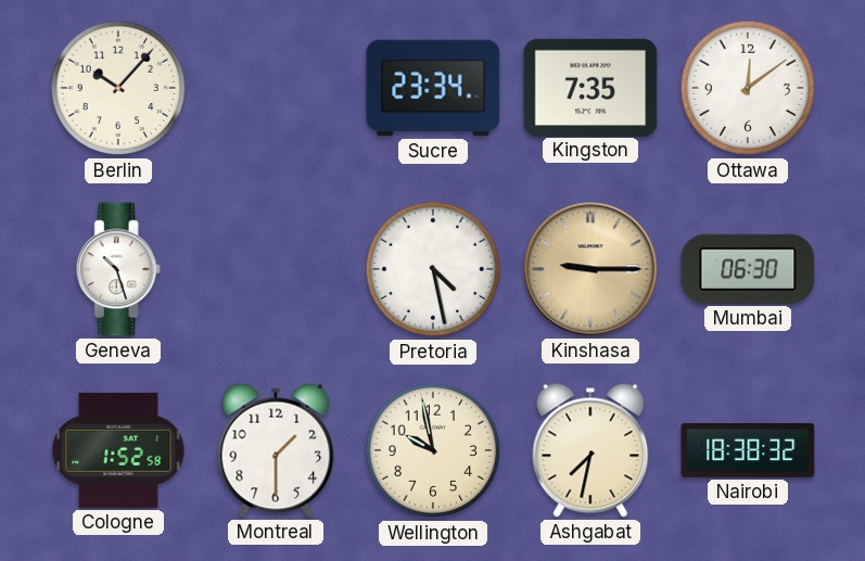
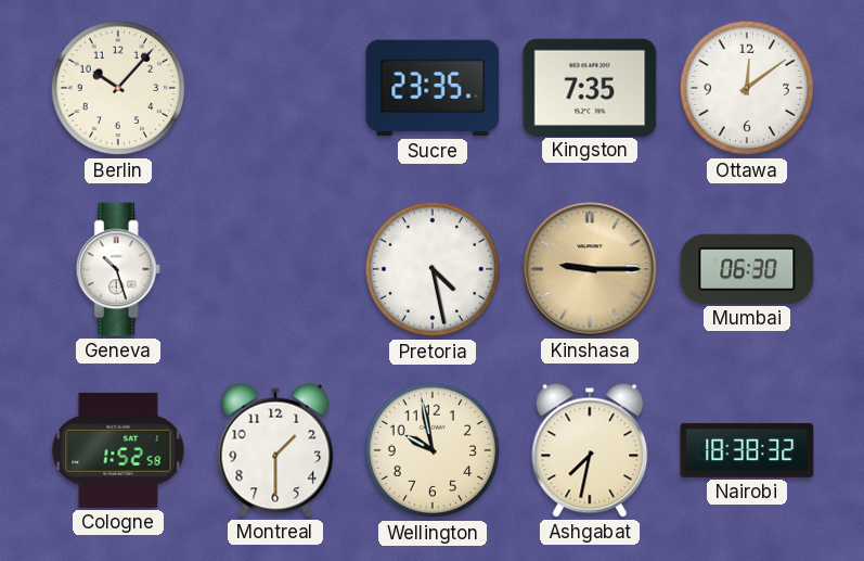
Sucre: 23:34 -> 23:35
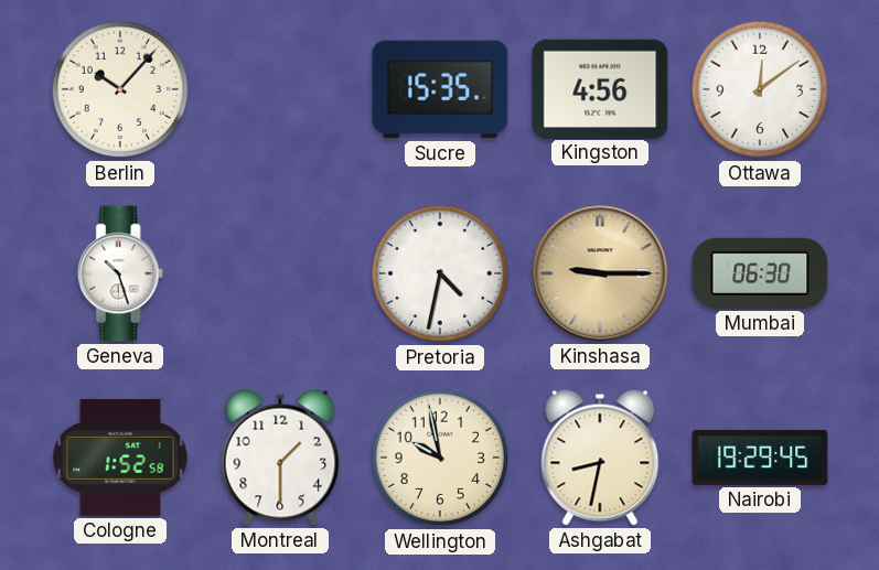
Sucre: 23:35 -> 15:35
Kingston: 7:35 -> 4:56
Pretoria: 4:28 -> 4:32
Ashgabat: 7:32 -> 8:32
Nairobi: 18:38 -> 19:29
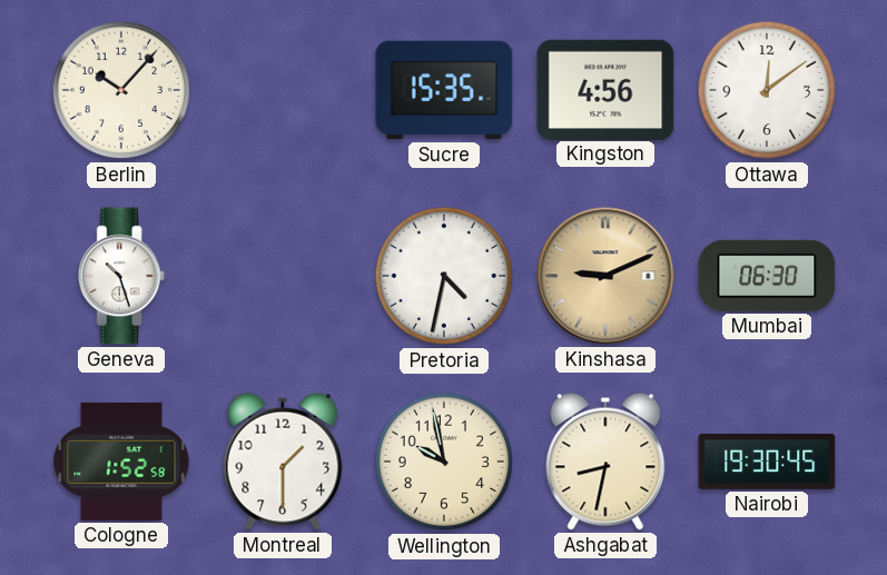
Kinshasa: 9:15 -> 9:11
Nairobi: 19:29 -> 19:30
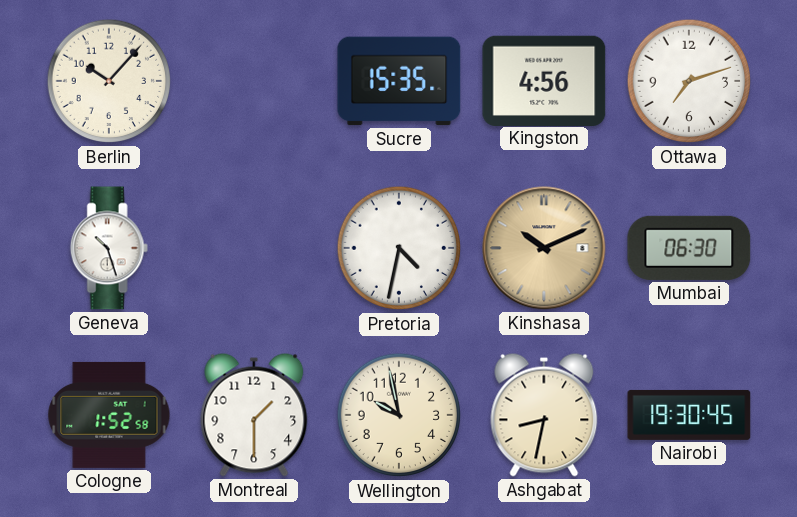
Ottawa: 12:09 -> 7:12
Kinshasa: 9:11 -> 10:11
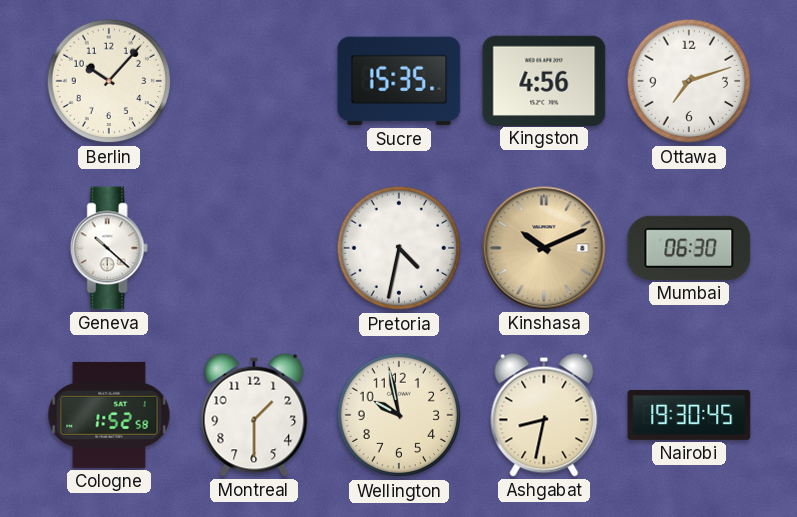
Geneva: 10:27 -> 10:22
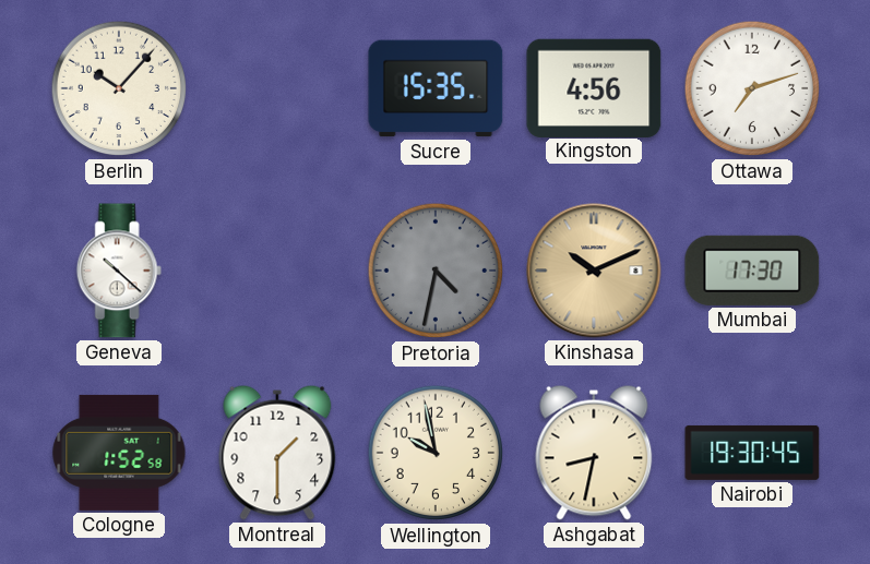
Pretoria dial: white -> grey
Mumbai: 06:30 -> 17:30
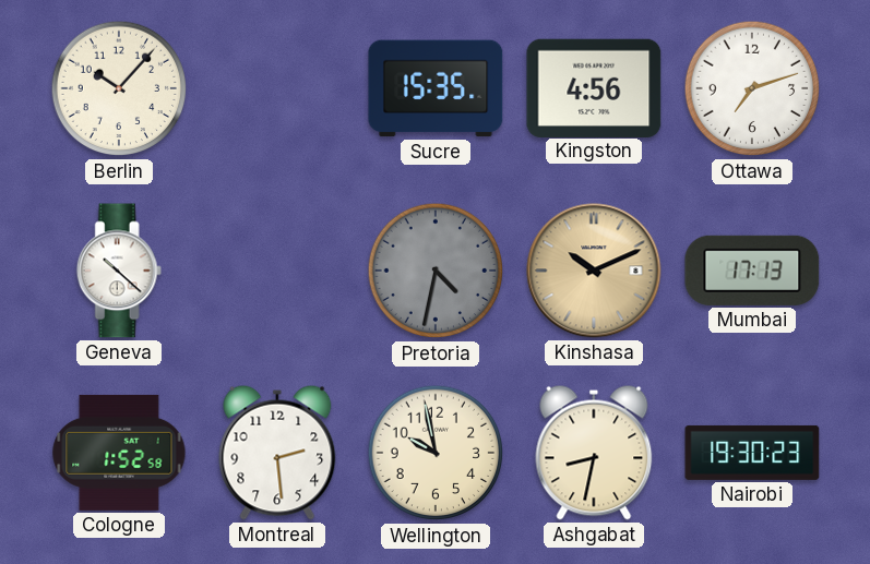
Mumbai: 17:30 -> 17:13
Montreal: 1:30 -> 2:29
Nairobi: 19:30:45 -> 19:30:23
